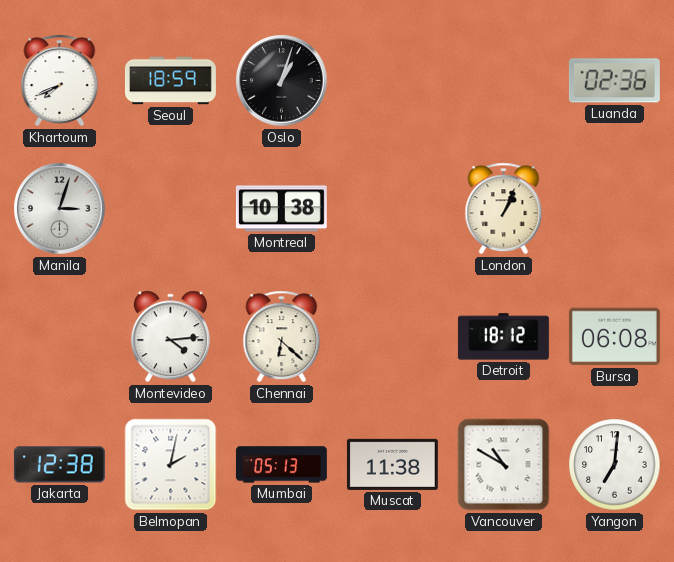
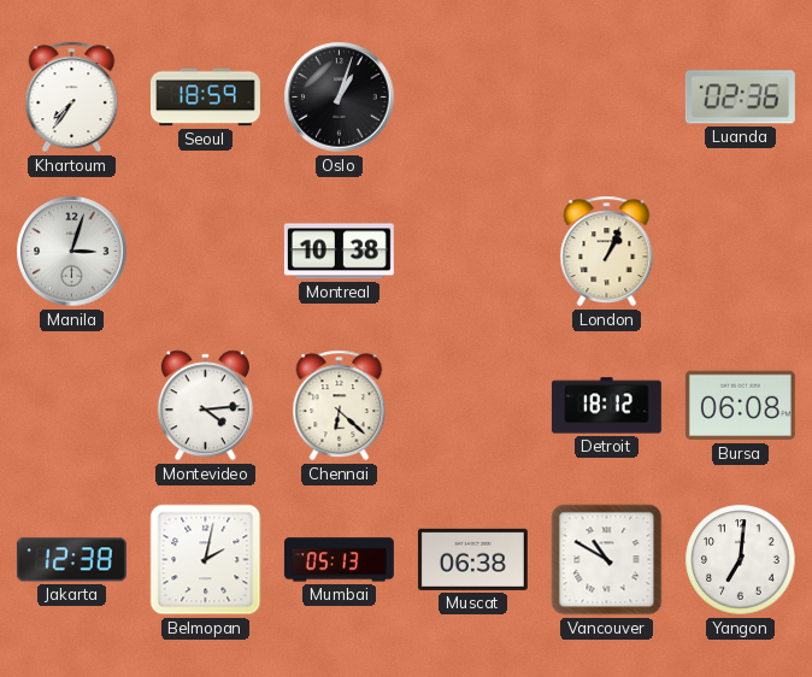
Khartoum: 7:41 -> 7:36
Muscat: 11:38 -> 06:38
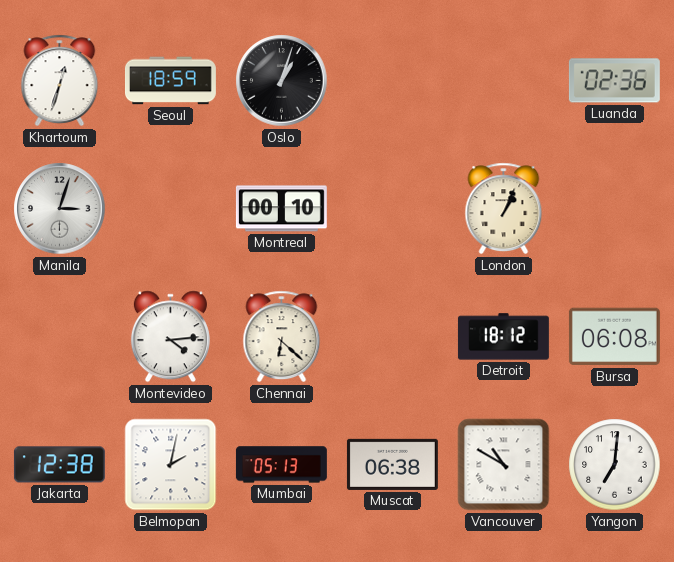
Khartoum: 7:36 -> 12:33
Montreal: 10:38 -> 00:10
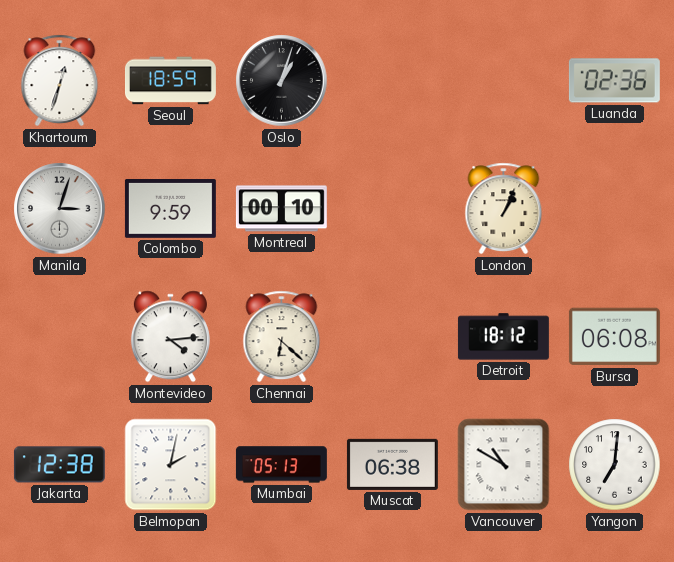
Colombo: none -> 9:59
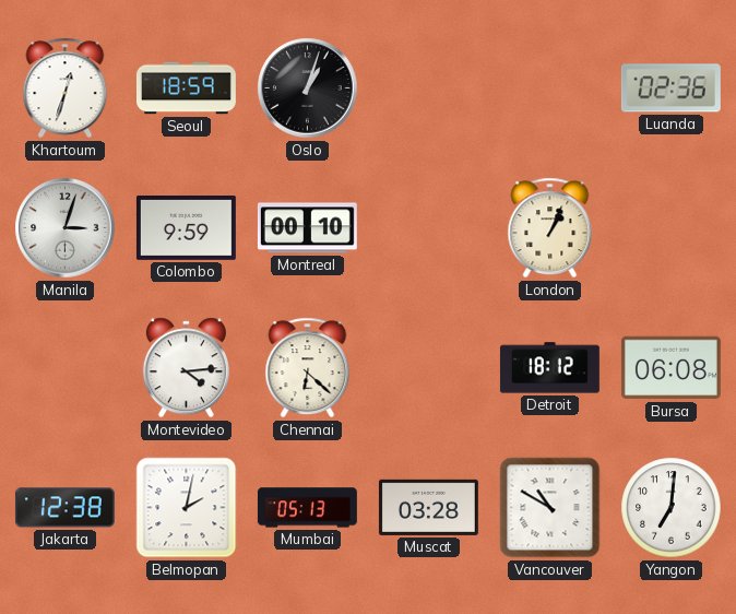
Muscat: 06:38 -> 03:28
